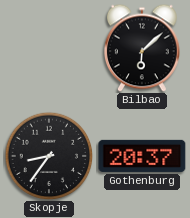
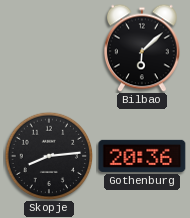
Skopje: 8:36 -> 8:14
Gothenburg: 20:37 -> 20:36
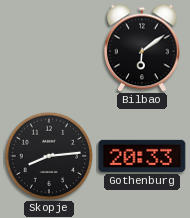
Bilbao: 6:08 -> 6:09
Gothenburg: 20:36 -> 20:33
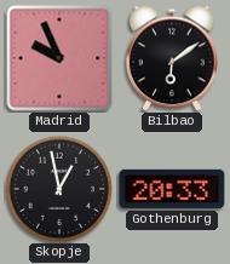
Madrid: none -> 9:56
Skopje: 8:14 -> 12:58
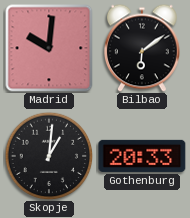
Madrid: 9:56 -> 10:01
Skopje: 12:58 -> 1:01
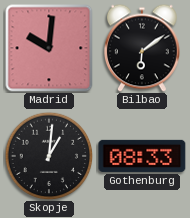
Gothenburg: 20:33 -> 08:33
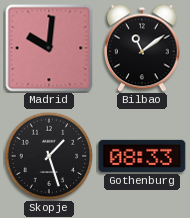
Bilbao: 6:09 -> 11:09
Skopje: 1:01 -> 1:27
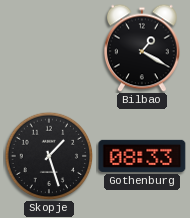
Madrid: 10:01 -> none
Bilbao: 11:09 -> 1:20
